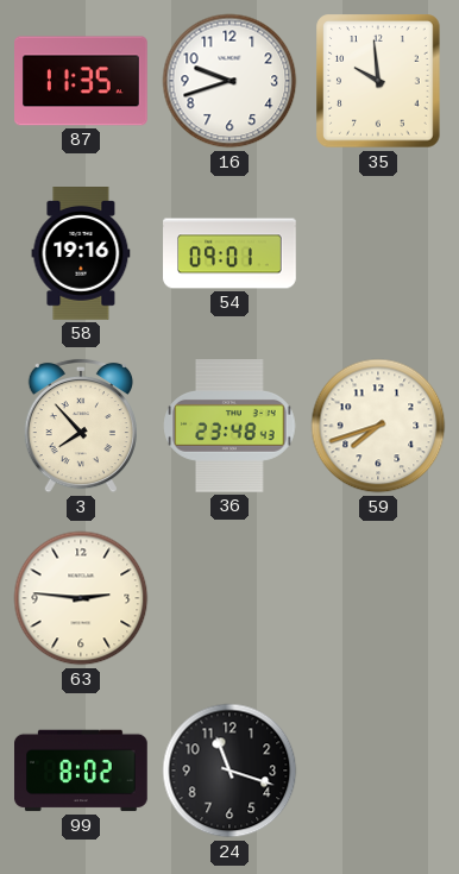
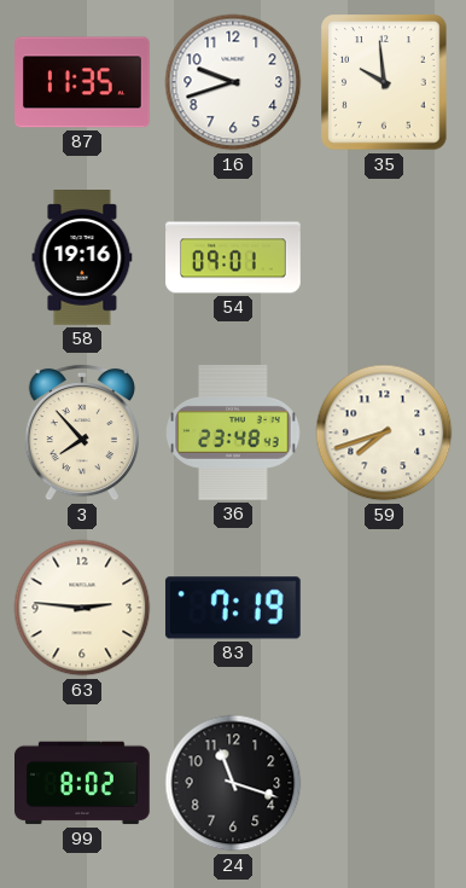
83: none -> 7:19
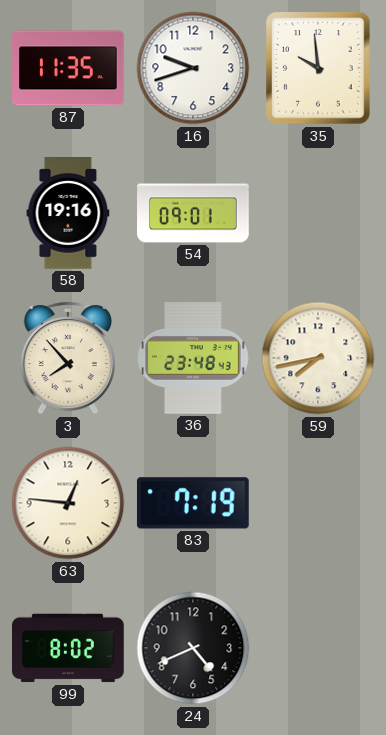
59: 7:42 -> 7:43
63: 2:46 -> 12:46
24: 11:18 -> 4:41
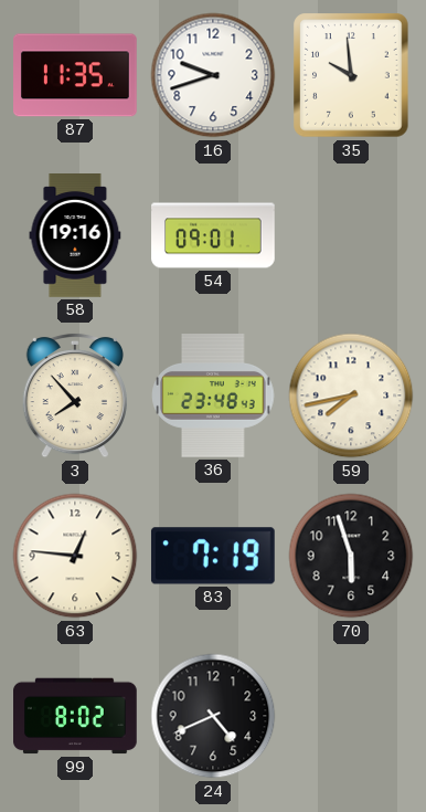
70: none -> 5:57
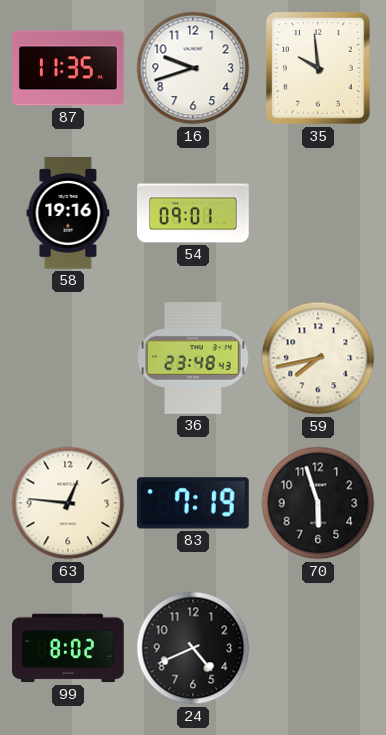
3: 7:53 -> none
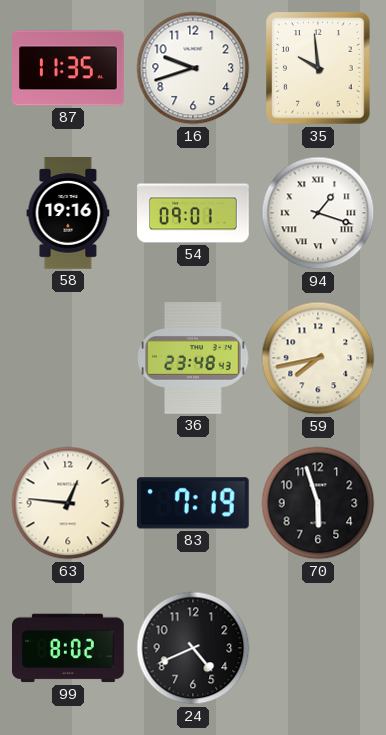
94: none -> 1:18
